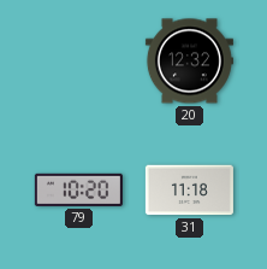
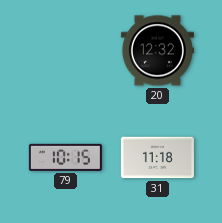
79: 10:20 -> 10:15
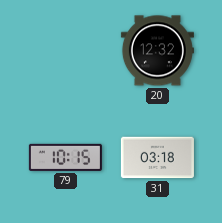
31: 11:18 -> 03:18
